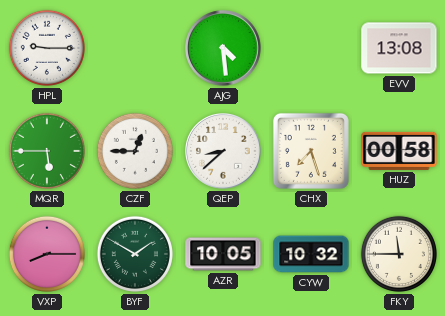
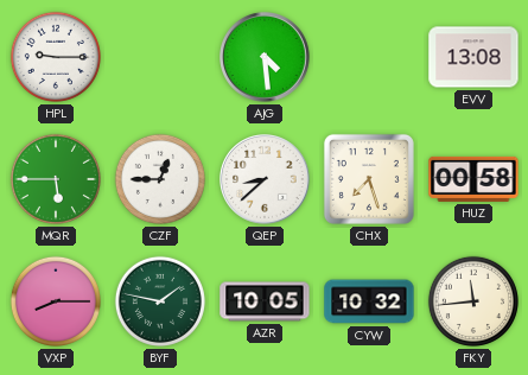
BYF: 1:50 -> 1:47
FKY: 11:45 -> 11:44
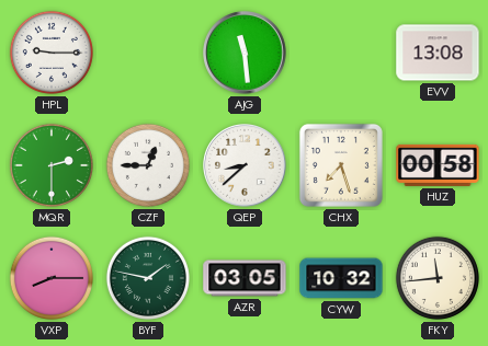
AJG: 4:29 -> 11:29
MQR: 5:45 -> 2:30
AZR: 10:05 -> 03:05
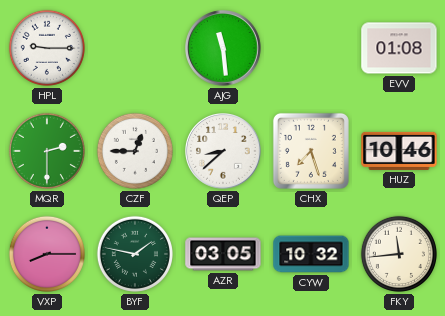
EVV: 13:08 -> 01:08
HUZ: 00:58 -> 10:46
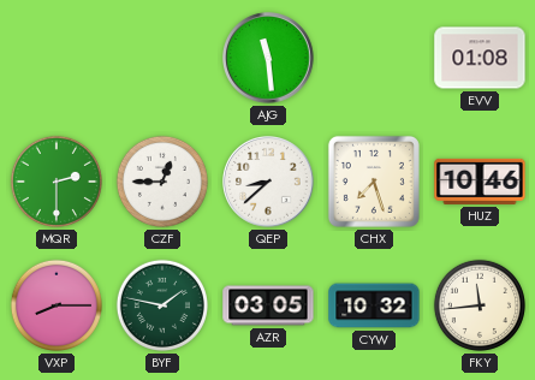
HPL: 9:15 -> none
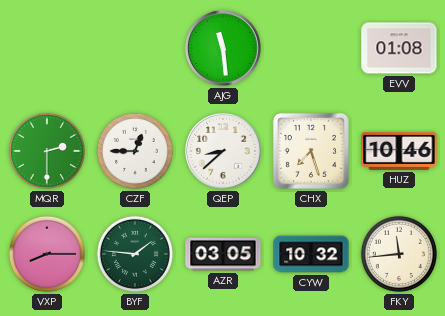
BYF: 1:47 -> 1:46
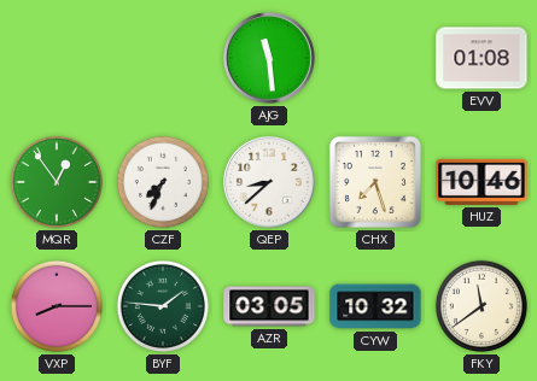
MQR: 2:30 -> 12:54
CZF: 12:45 -> 7:34
FKY: 11:44 -> 11:39
